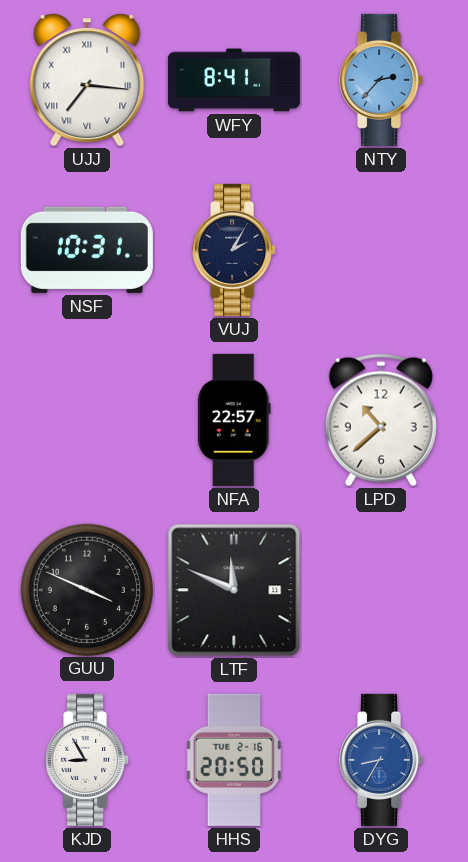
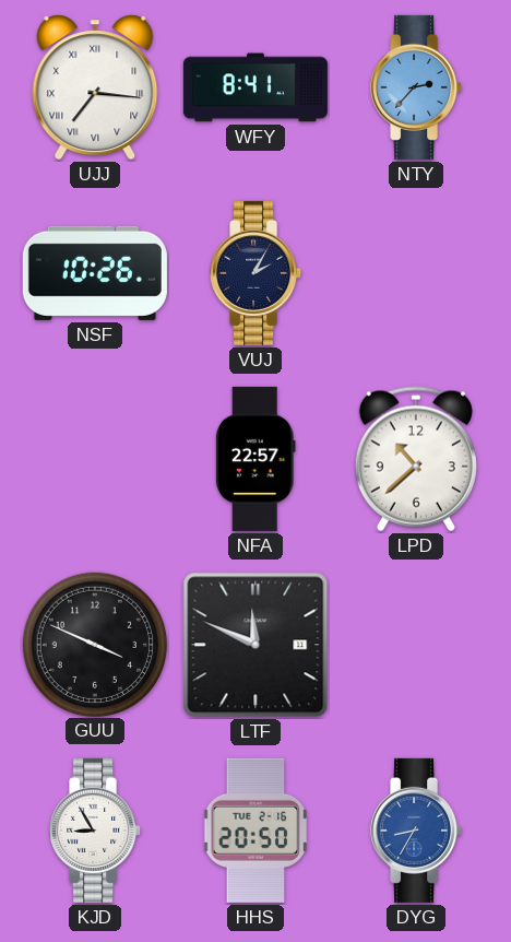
NSF: 10:31 -> 10:26
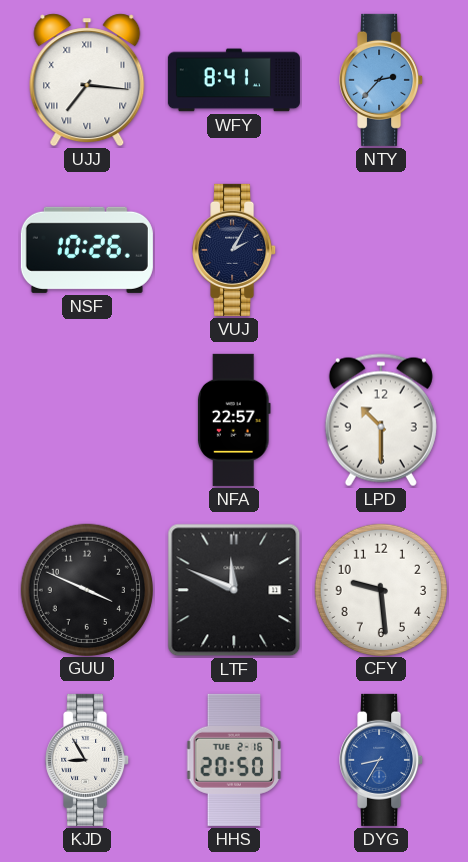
LPD: 10:38 -> 10:30
CFY: none -> 9:29
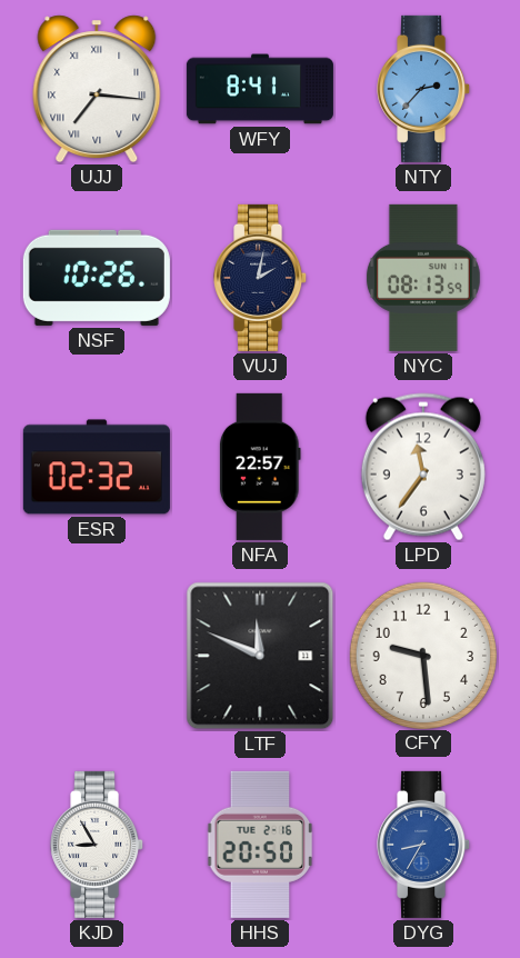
VUJ: 2:05 -> 2:02
NYC: none -> 08:13
ESR: none -> 02:32
LPD: 10:30 -> 11:36
GUU: 3:49 -> none
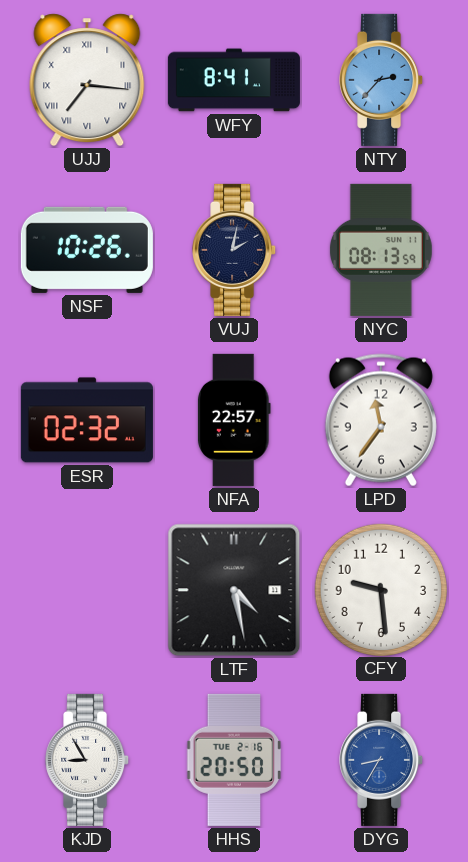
LTF: 11:49 -> 4:28
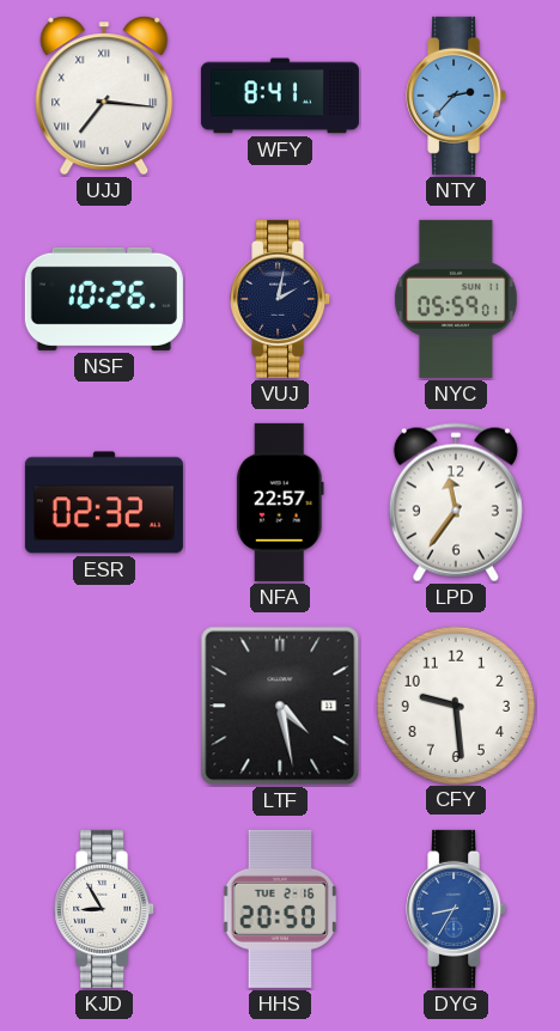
NYC: 08:13 -> 05:59
